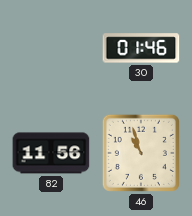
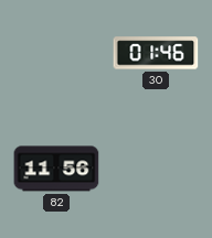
46: 10:57 -> none
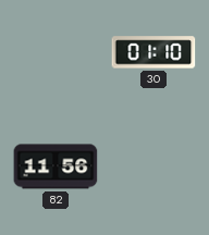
30: 01:46 -> 01:10
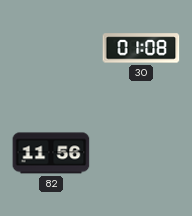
30: 01:10 -> 01:08
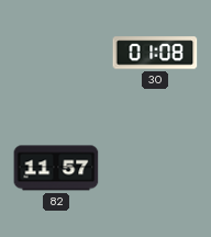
82: 11:56 -> 11:57
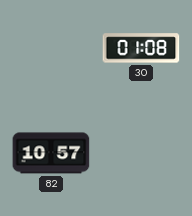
82: 11:57 -> 10:57
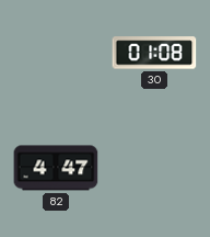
82: 10:57 -> 4:47
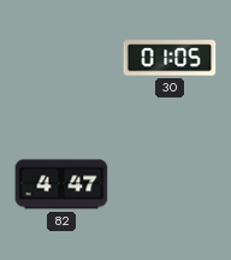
30: 01:08 -> 01:05
